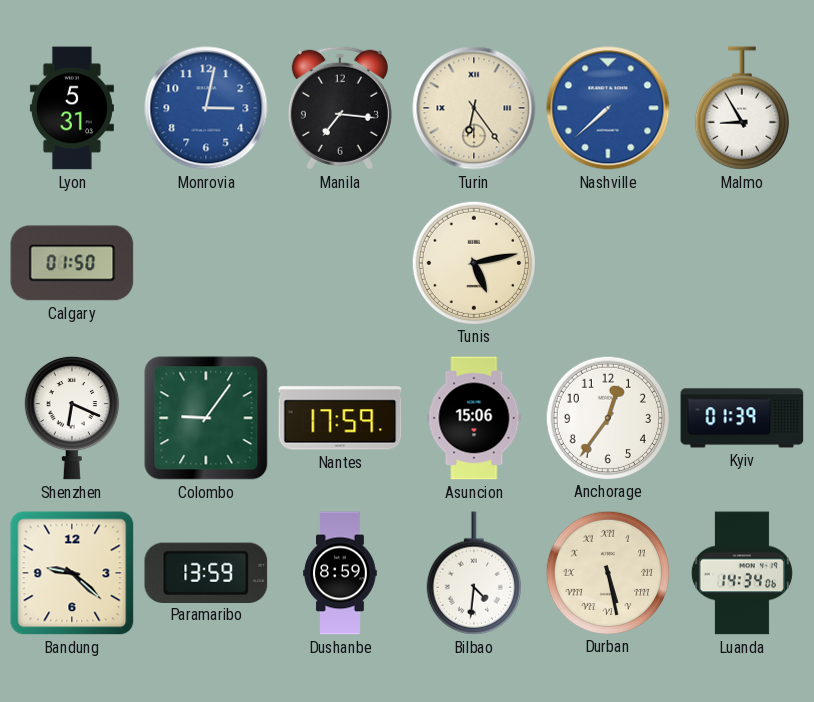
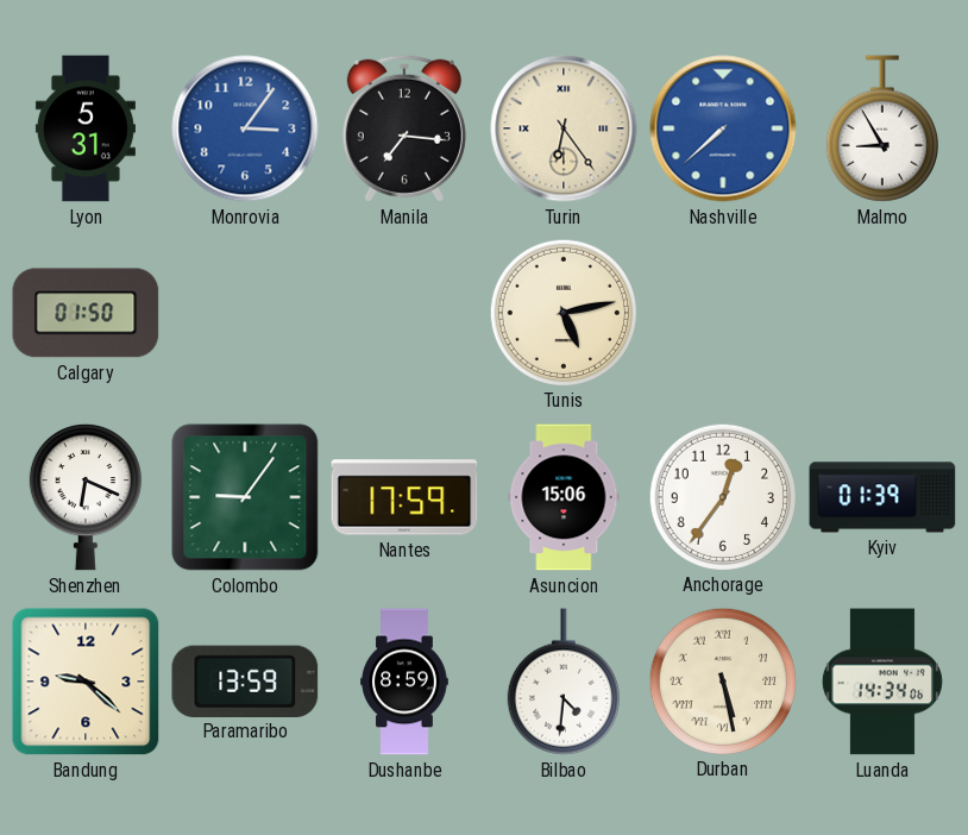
Monrovia: 3:02 -> 3:06
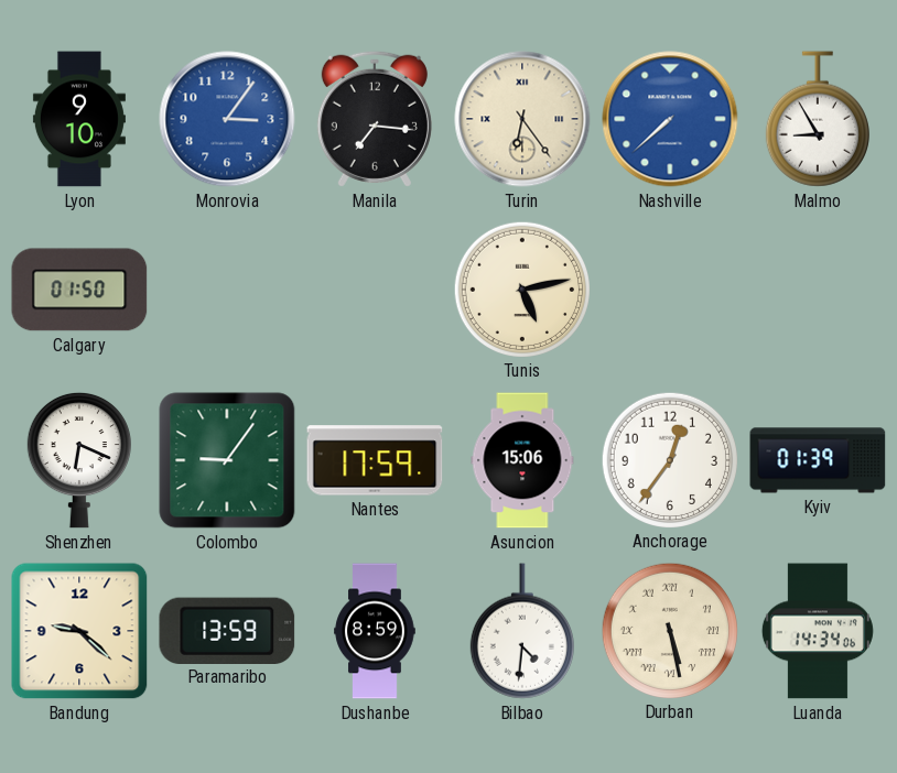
Lyon: 5:31 -> 9:10
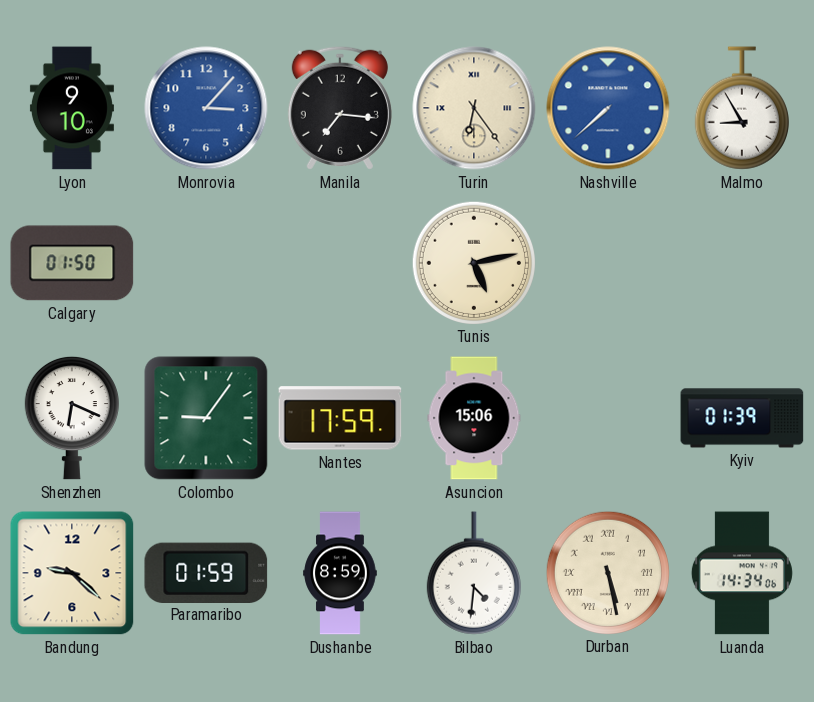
Monrovia: 3:06 -> 3:07
Anchorage: 12:36 -> none
Paramaribo: 13:59 -> 01:59
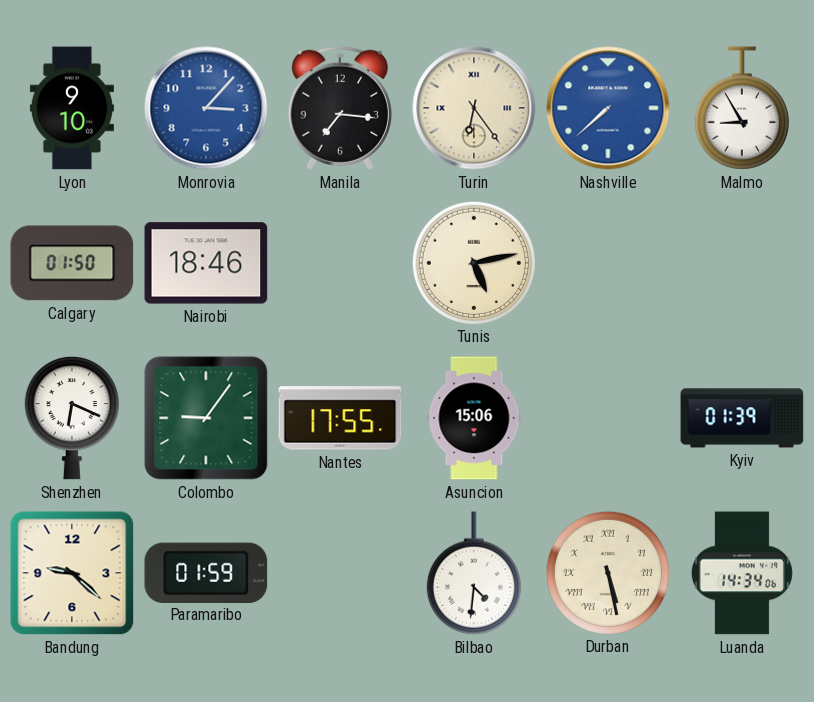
Nairobi: none -> 18:46
Nantes: 17:59 -> 17:55
Dushanbe: 8:59 -> none
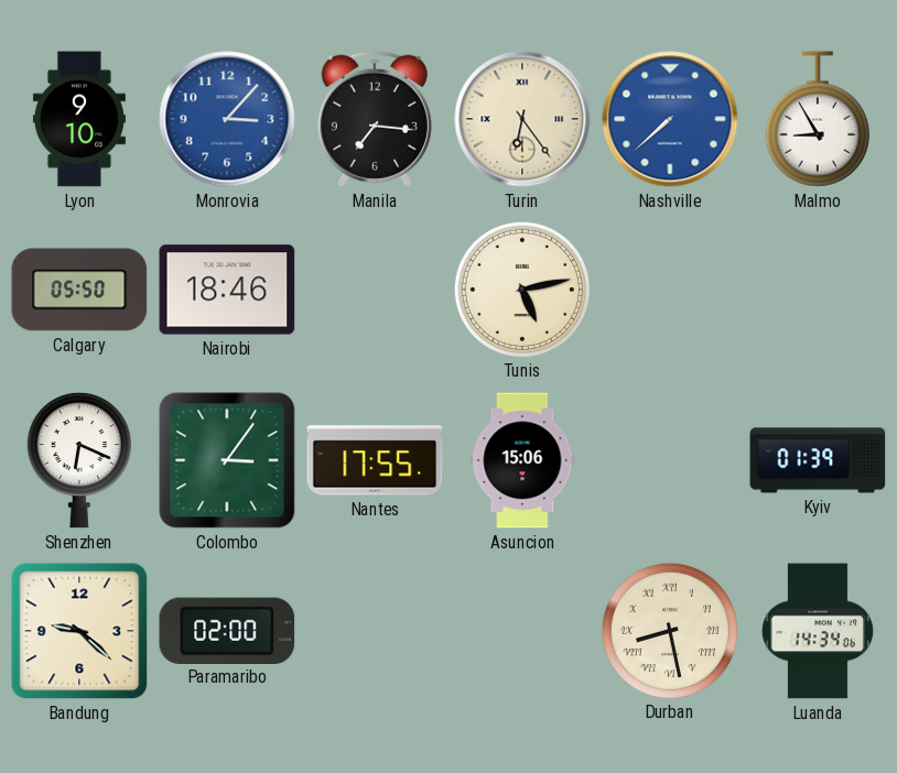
Calgary: 01:50 -> 05:50
Colombo: 9:06 -> 3:06
Paramaribo: 01:59 -> 02:00
Bilbao: 4:31 -> none
Durban: 5:28 -> 8:28
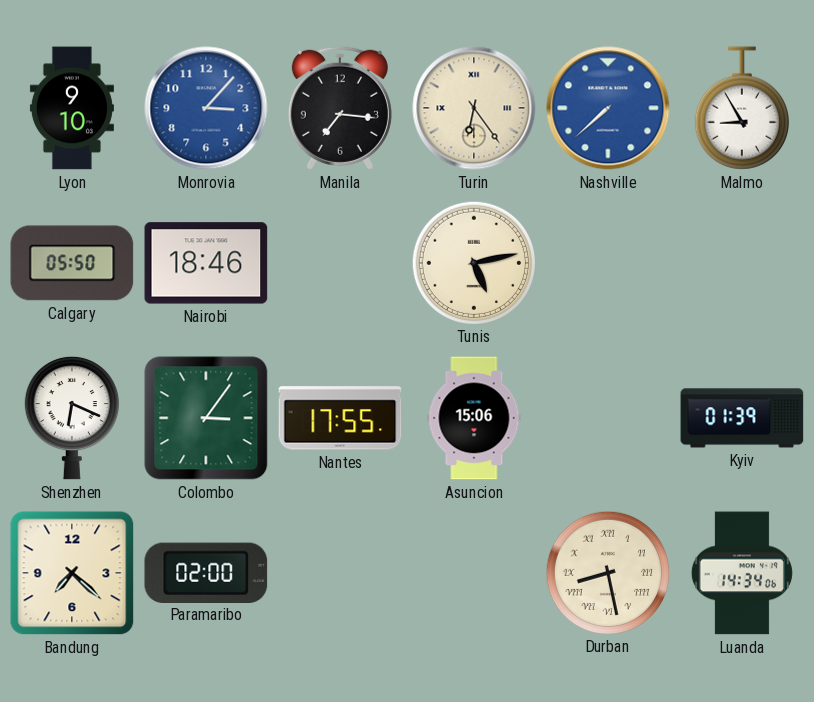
Bandung: 9:22 -> 7:22
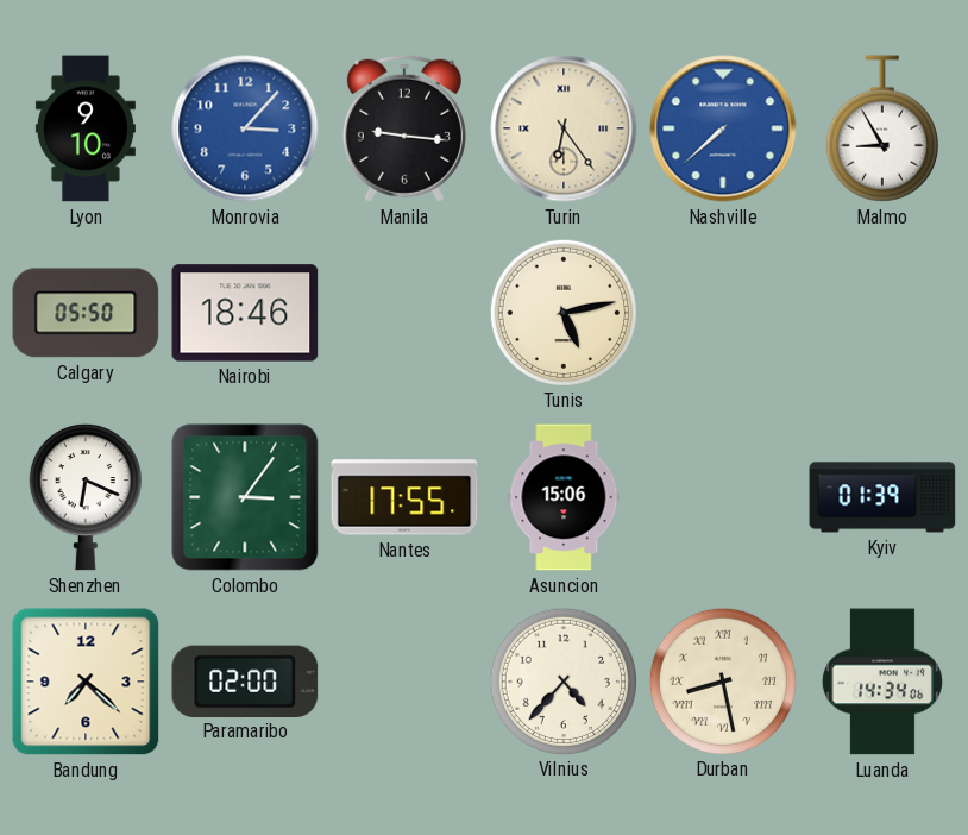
Manila: 7:16 -> 9:16
Vilnius: none -> 4:37
